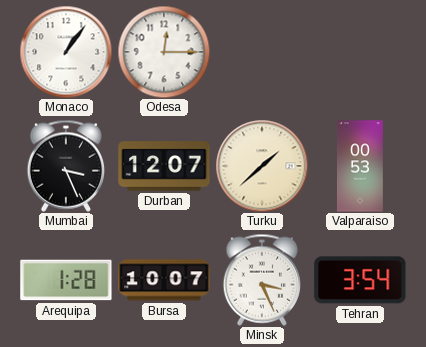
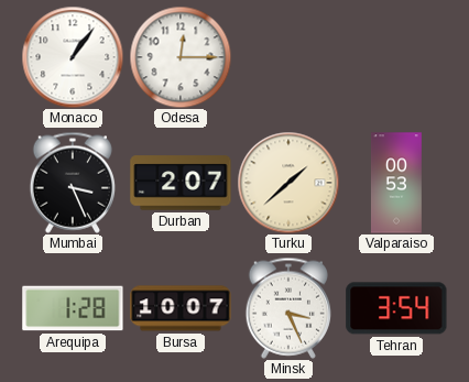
Durban: 12:07 -> 2:07
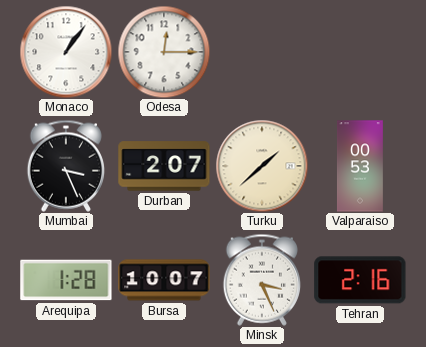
Tehran: 3:54 -> 2:16
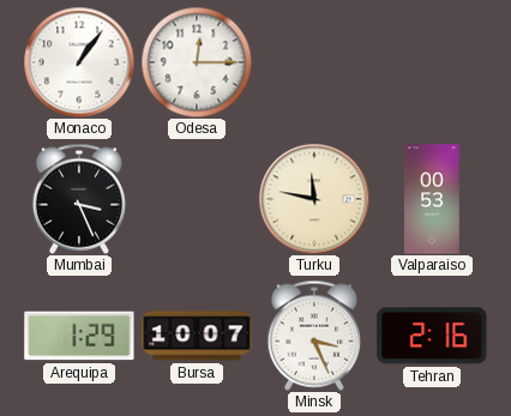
Durban: 2:07 -> none
Turku: 1:38 -> 11:47
Arequipa: 1:28 -> 1:29
